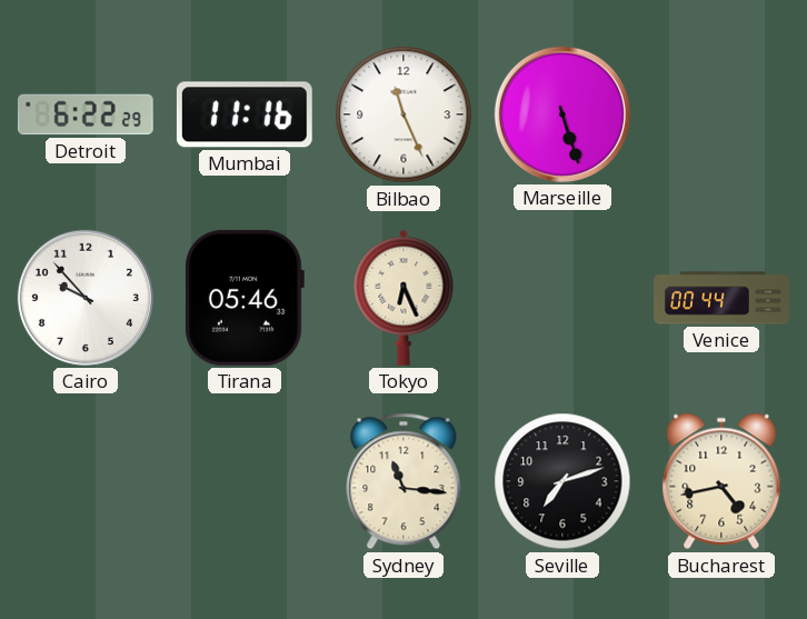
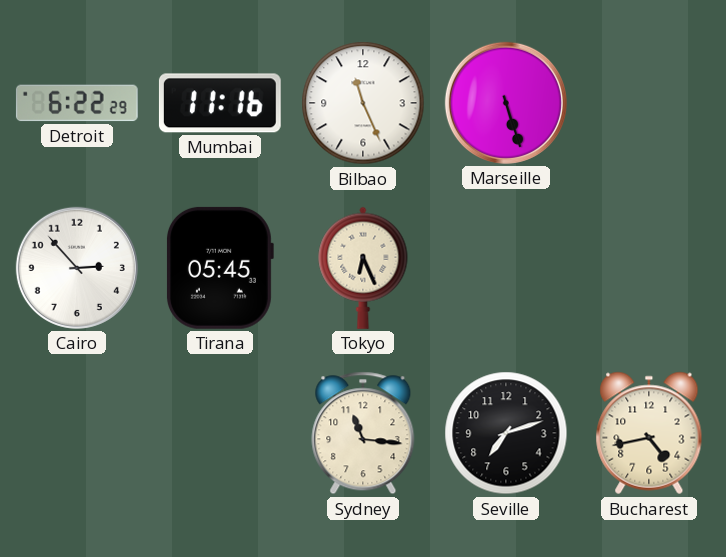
Cairo: 9:53 -> 2:53
Tirana: 05:46 -> 05:45
Venice: 00:44 -> none
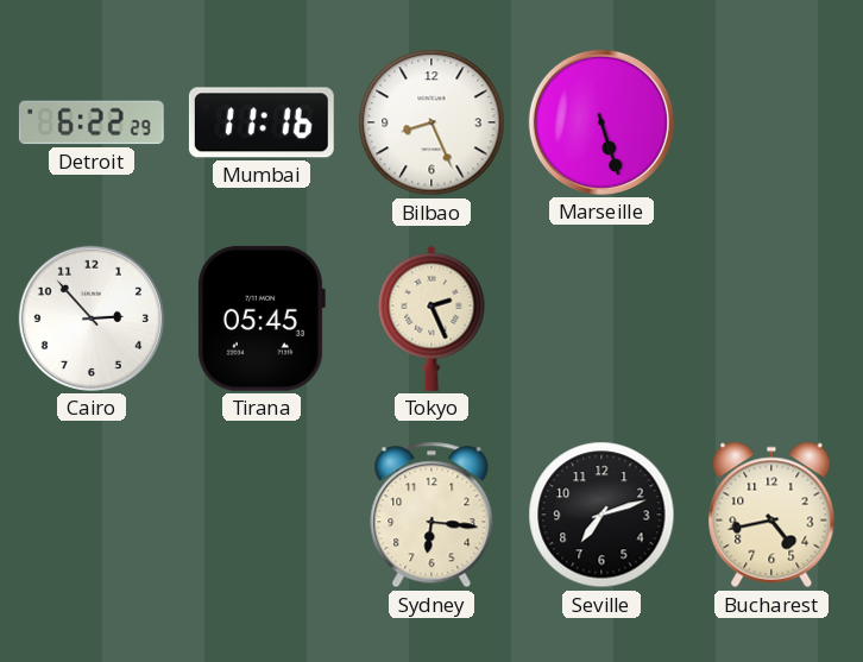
Bilbao: 11:26 -> 8:26
Tokyo: 6:26 -> 2:26
Sydney: 11:16 -> 6:16
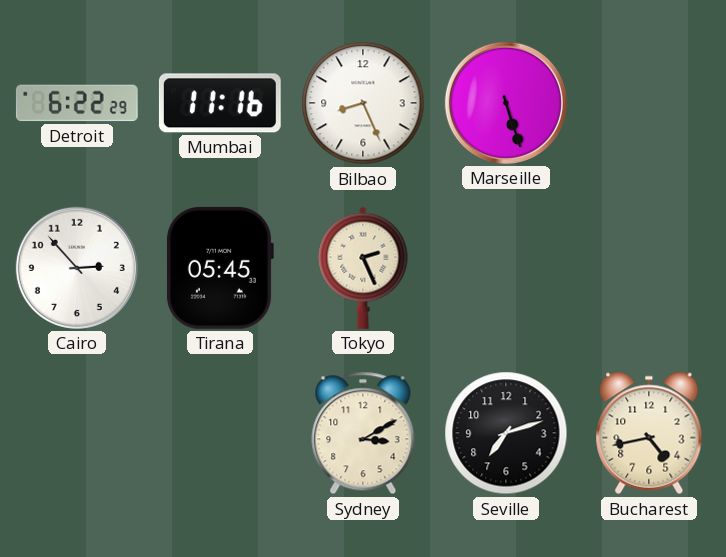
Sydney: 6:16 -> 3:10
